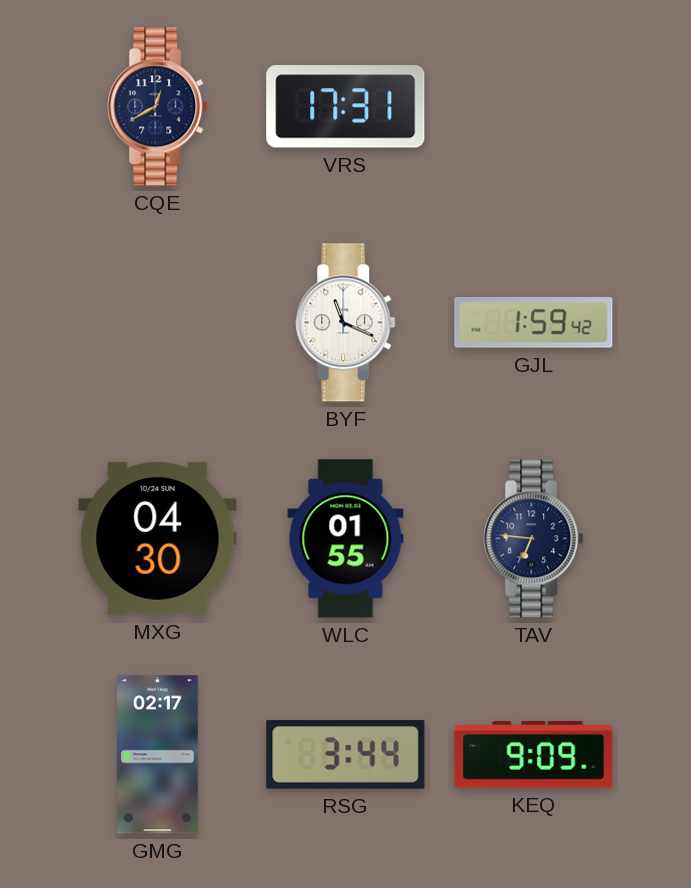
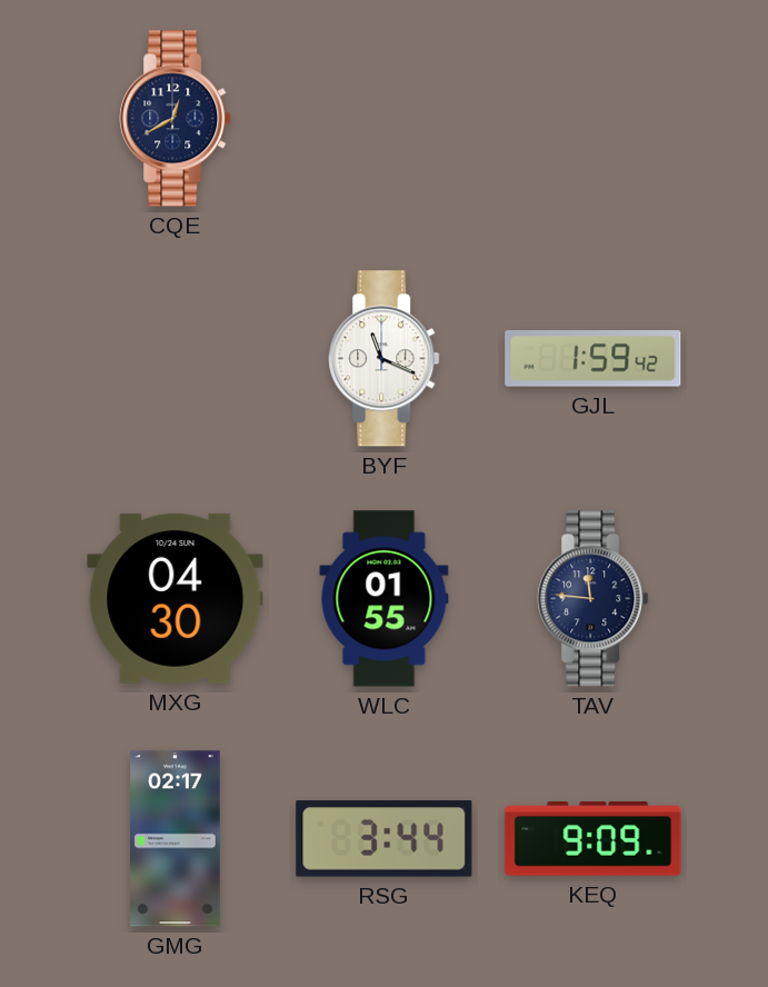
VRS: 17:31 -> none
TAV: 6:46 -> 11:46
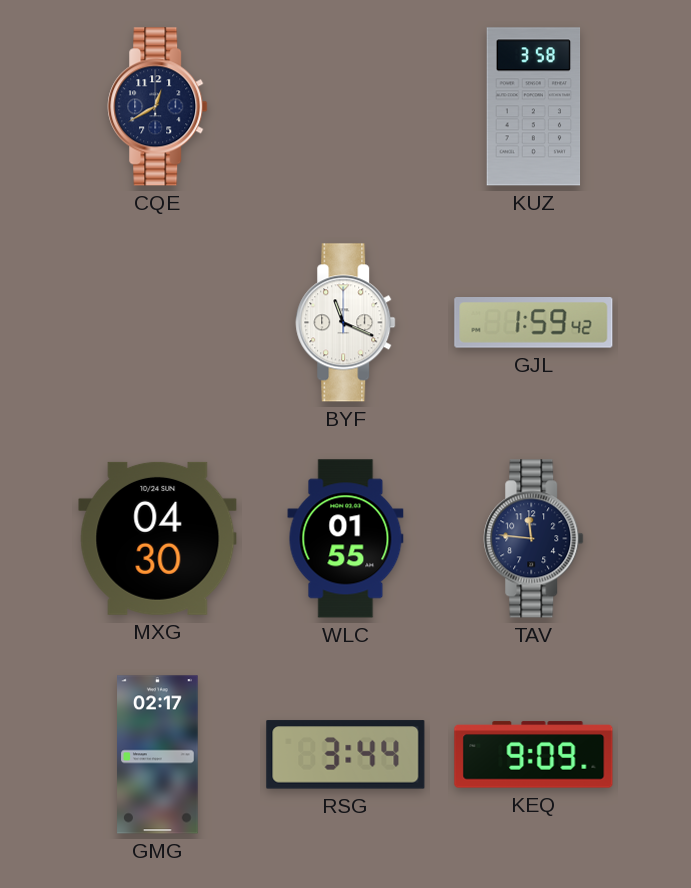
KUZ: none -> 3:58
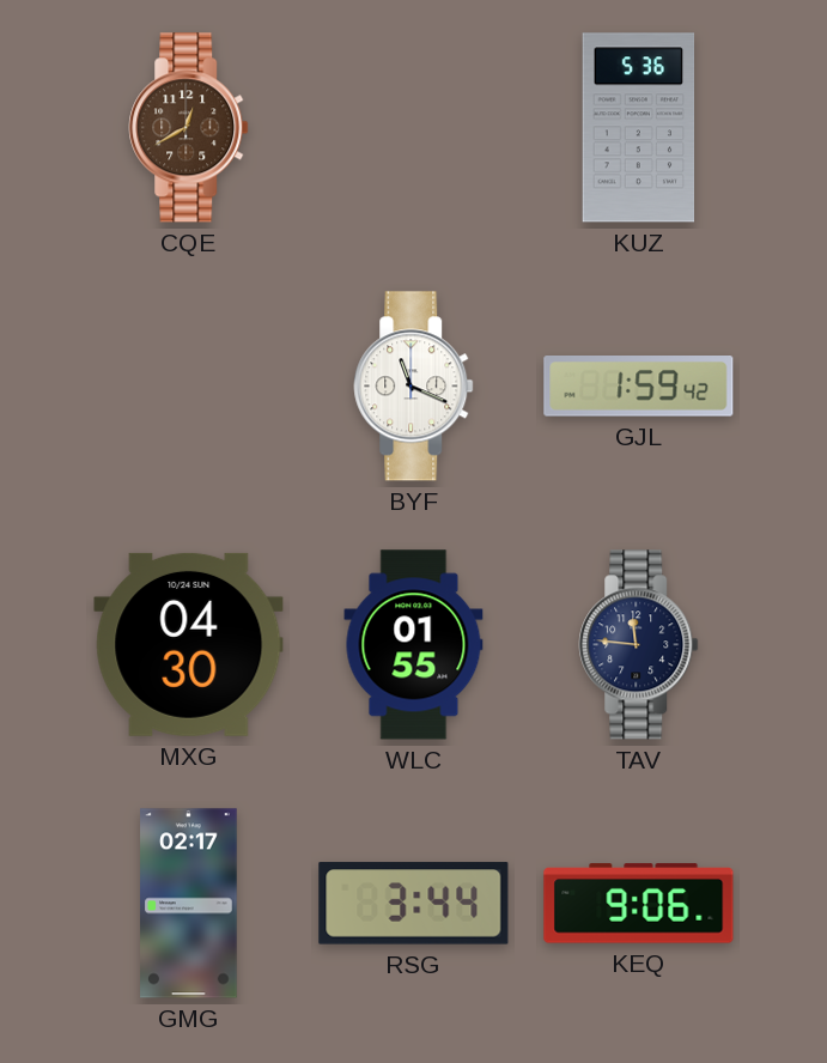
CQE dial: navy -> brown
KUZ: 3:58 -> 5:36
KEQ: 9:09 -> 9:06
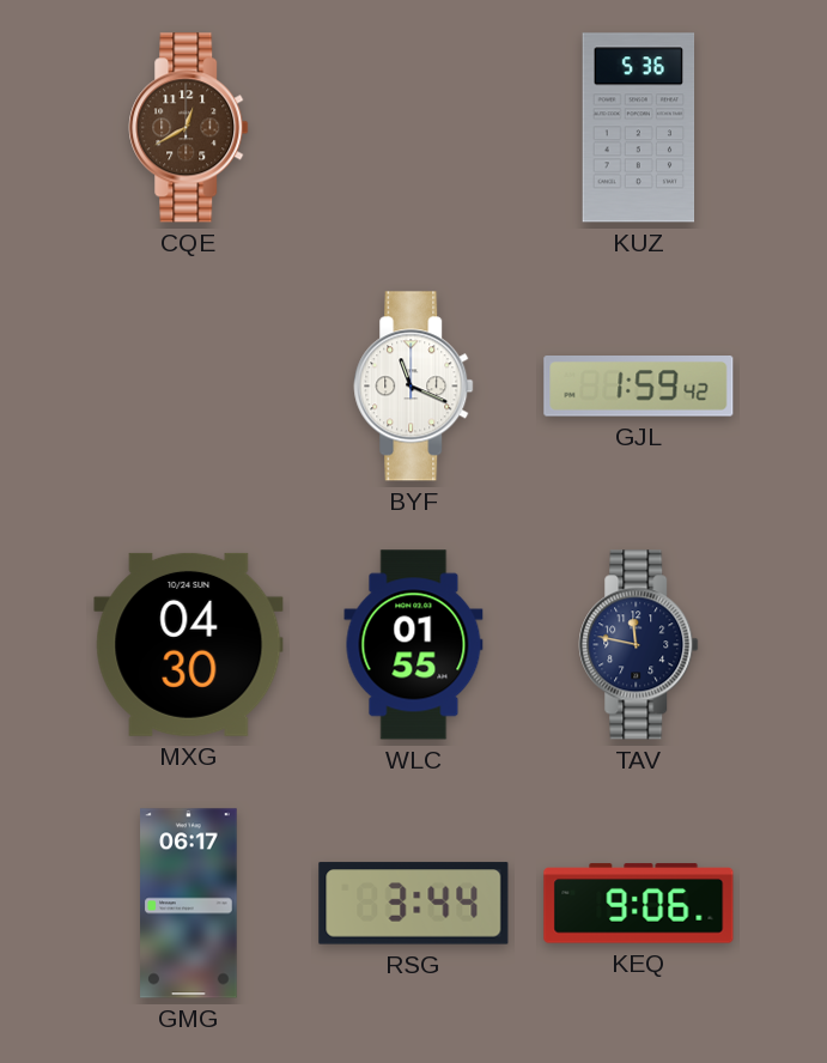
TAV: 11:46 -> 11:47
GMG: 02:17 -> 06:17
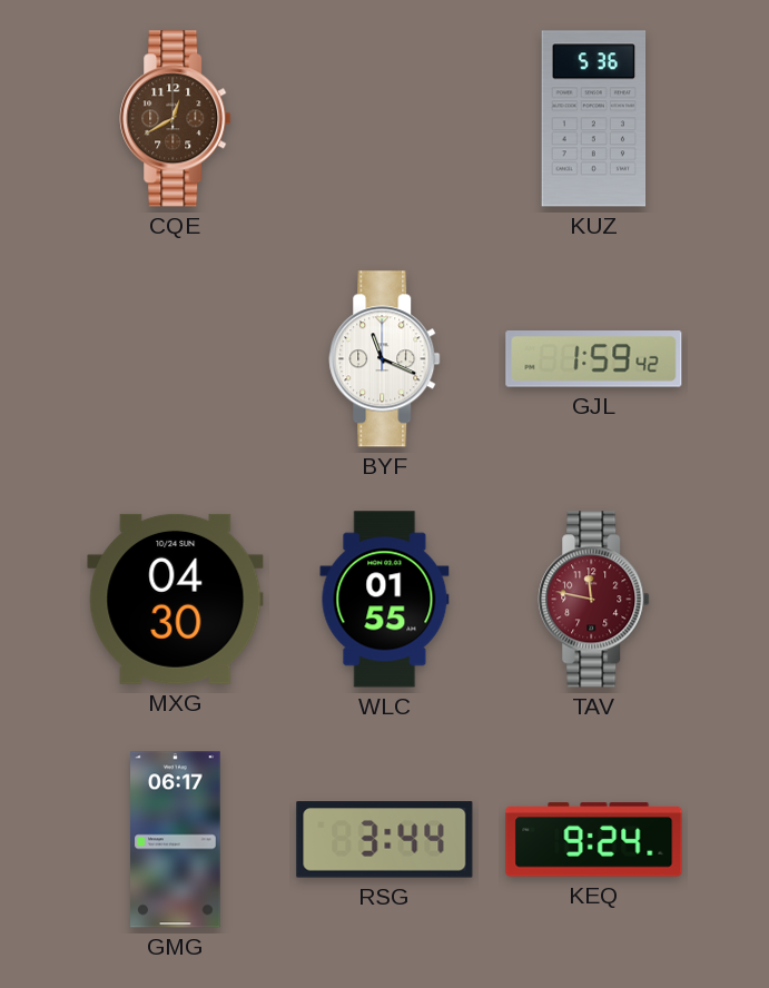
TAV dial: navy -> burgundy
KEQ: 9:06 -> 9:24
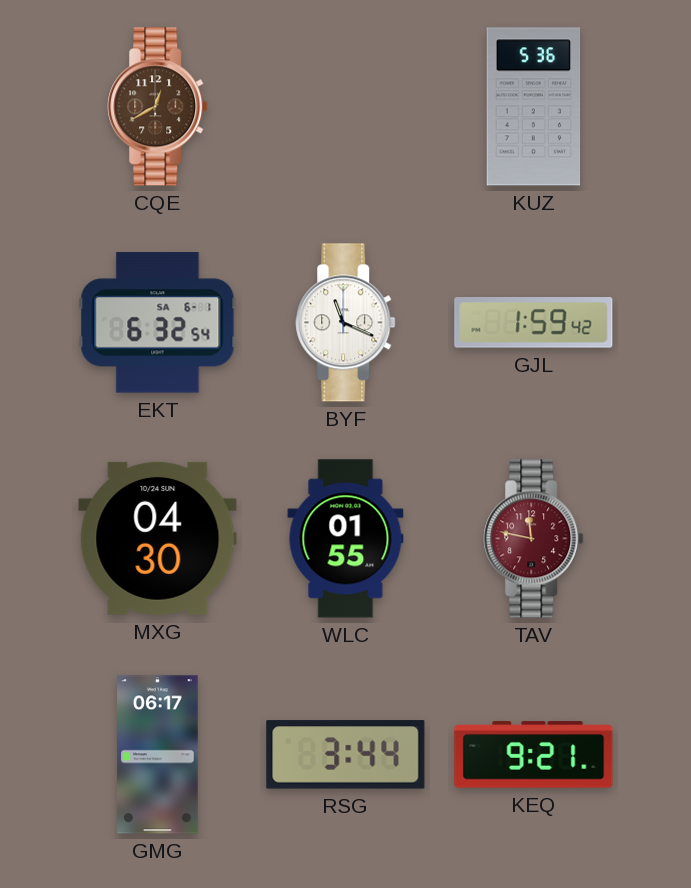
EKT: none -> 6:32
KEQ: 9:24 -> 9:21
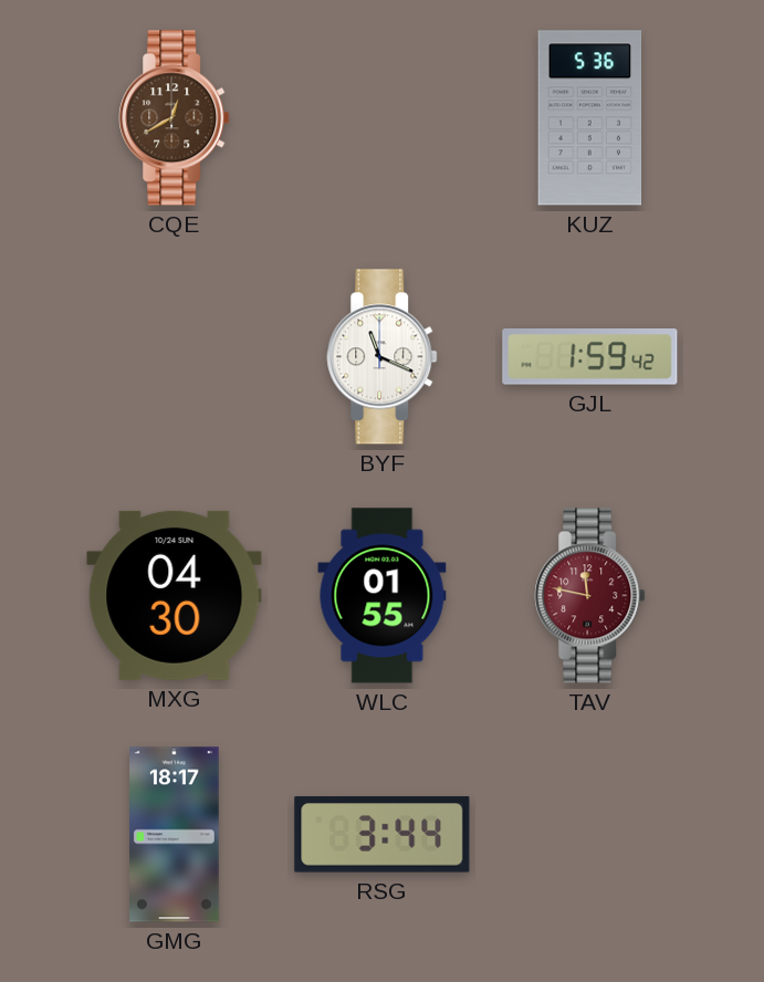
EKT: 6:32 -> none
GMG: 06:17 -> 18:17
KEQ: 9:21 -> none
